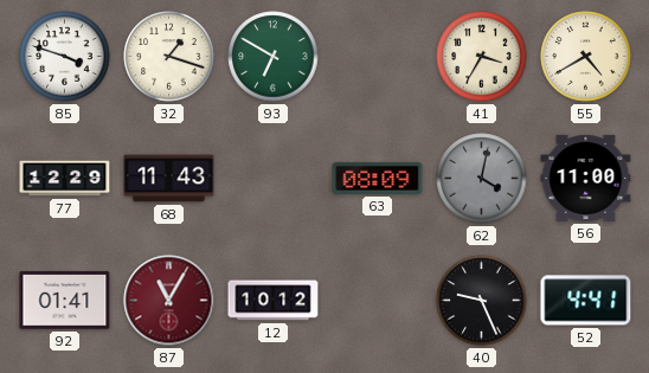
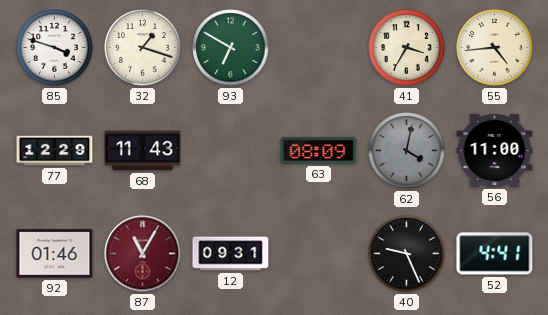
55: 4:40 -> 4:44
92: 01:41 -> 01:46
12: 10:12 -> 09:31
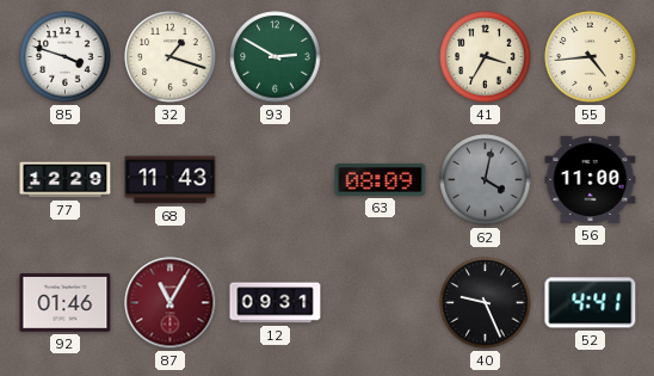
93: 6:50 -> 2:50
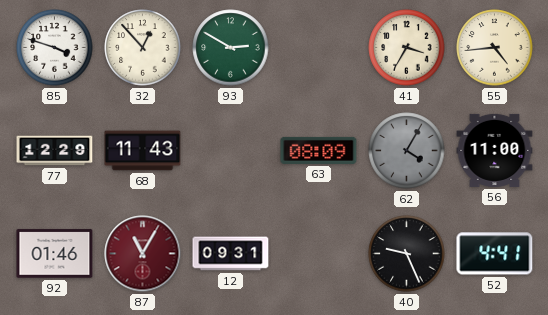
32: 1:18 -> 12:53
62: 4:02 -> 4:05
